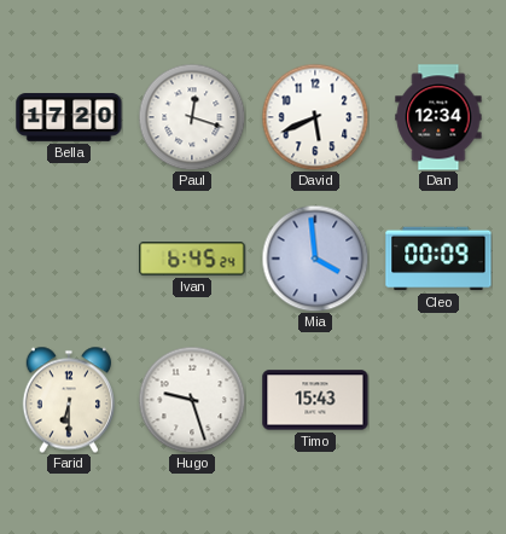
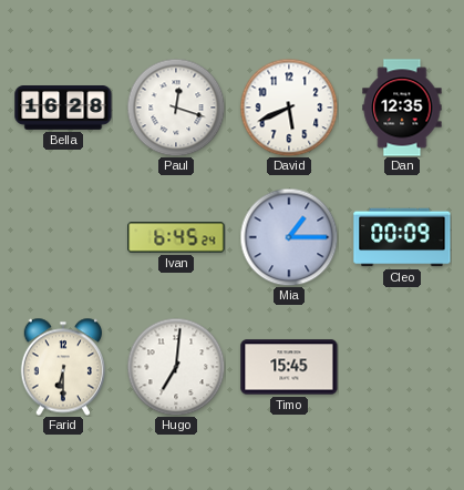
Bella: 17:20 -> 16:28
Dan: 12:34 -> 12:35
Mia: 3:59 -> 1:15
Hugo: 9:27 -> 7:01
Timo: 15:43 -> 15:45
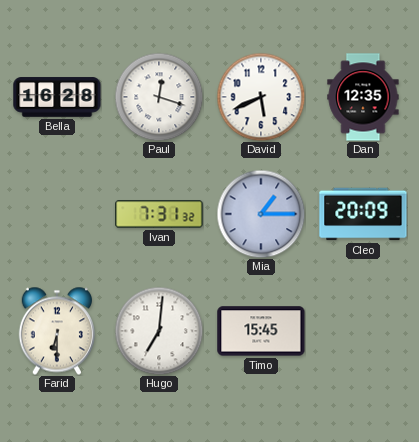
Ivan: 6:45 -> 7:31
Cleo: 00:09 -> 20:09
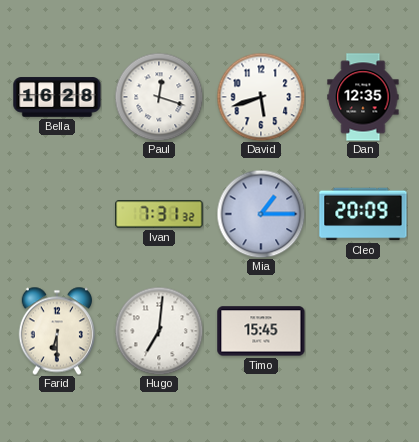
David: 5:41 -> 5:42
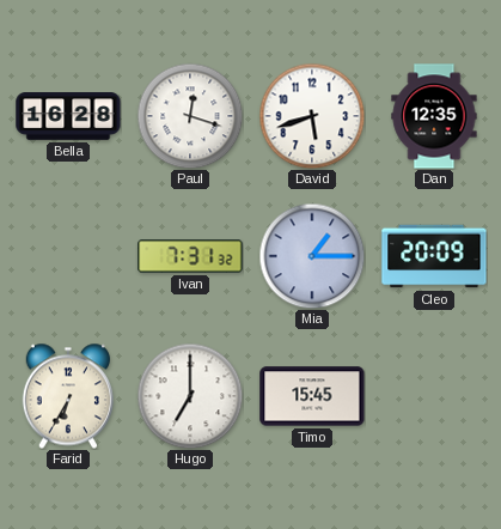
Farid: 6:30 -> 6:35
Hugo: 7:01 -> 7:00
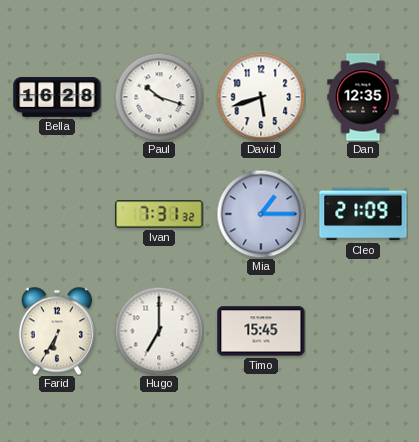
Paul: 12:18 -> 10:18
Cleo: 20:09 -> 21:09
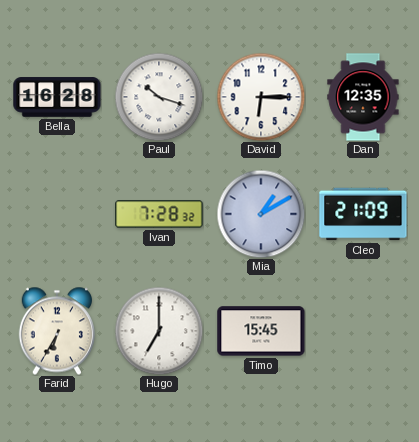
David: 5:42 -> 6:15
Ivan: 7:31 -> 7:28
Mia: 1:15 -> 1:10
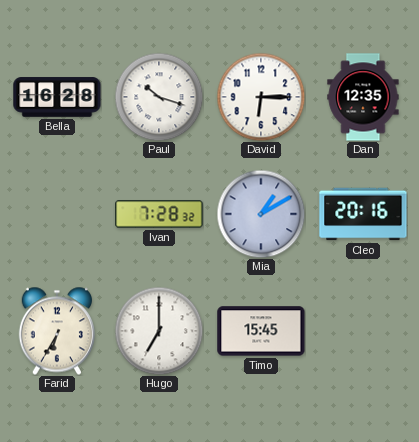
Cleo: 21:09 -> 20:16
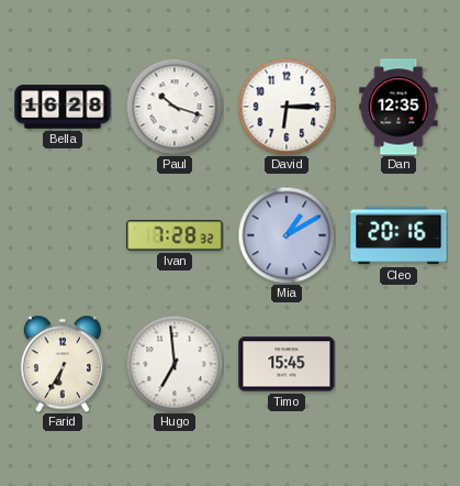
Hugo: 7:00 -> 6:59
